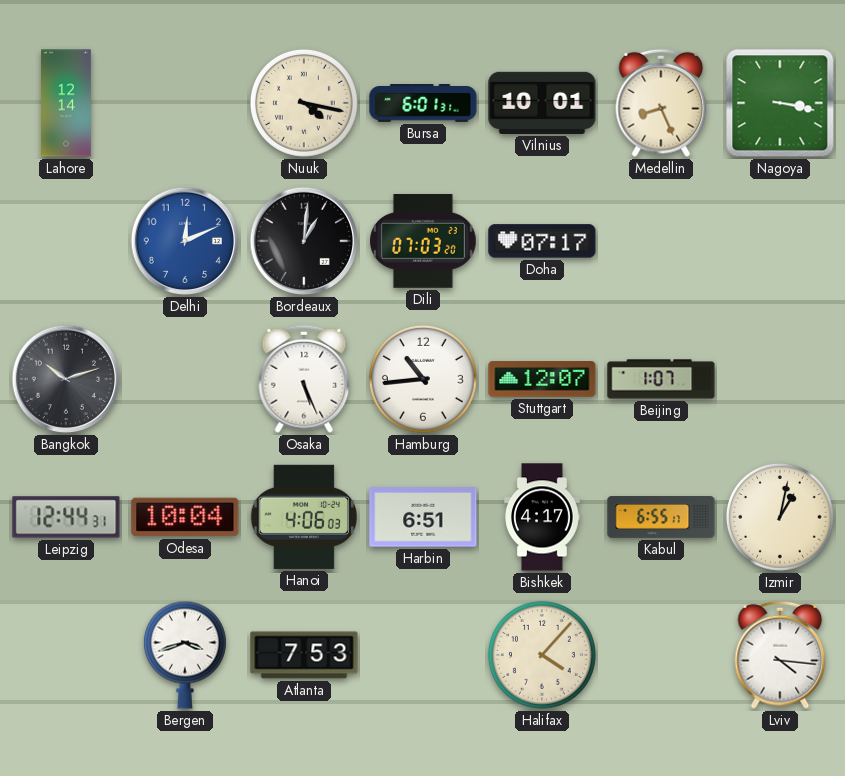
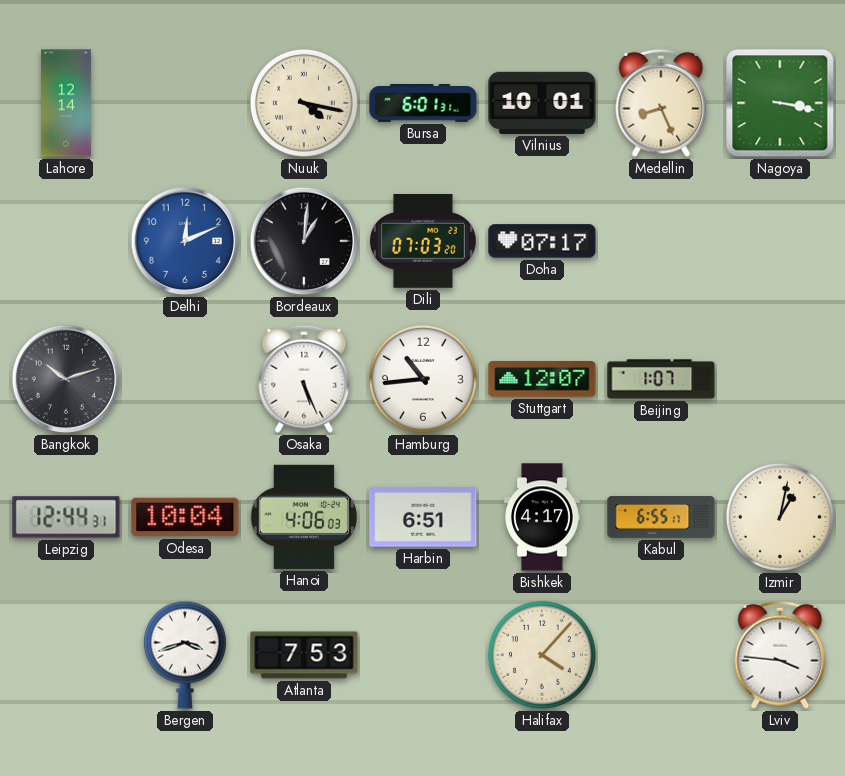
Lviv: 4:16 -> 3:46
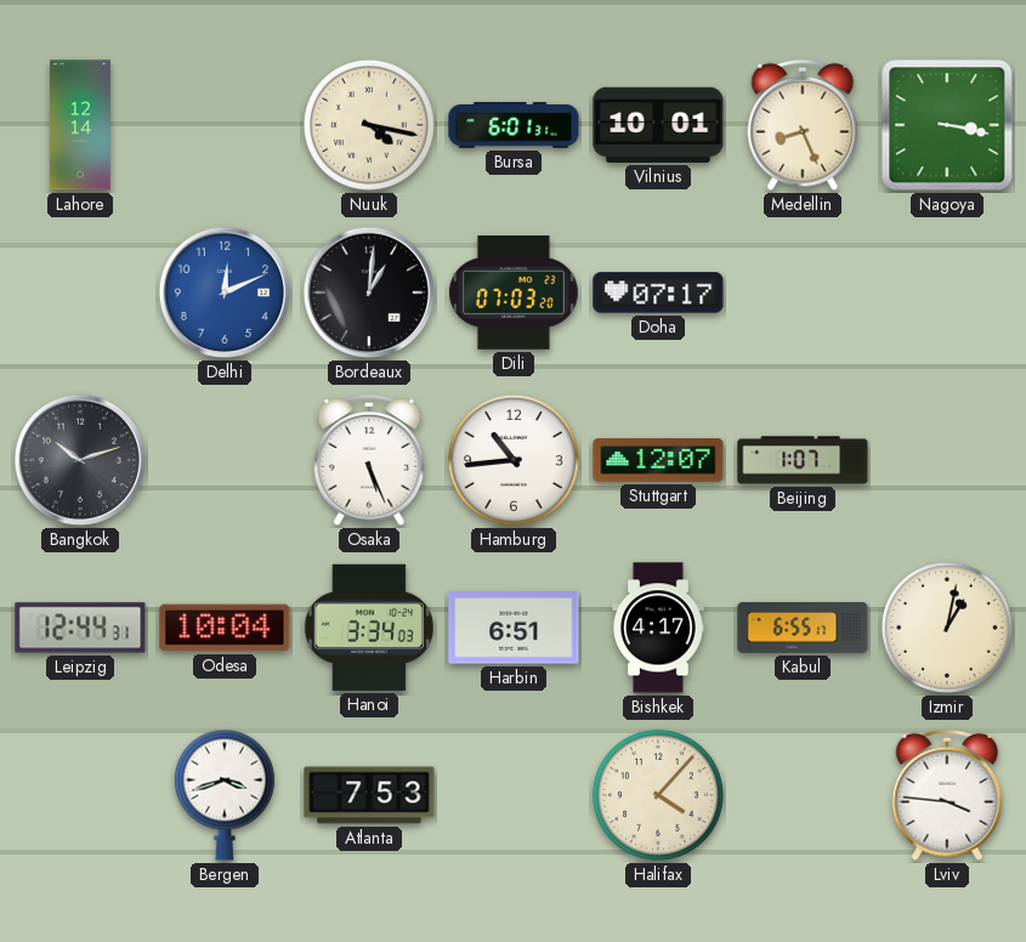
Hanoi: 4:06 -> 3:34
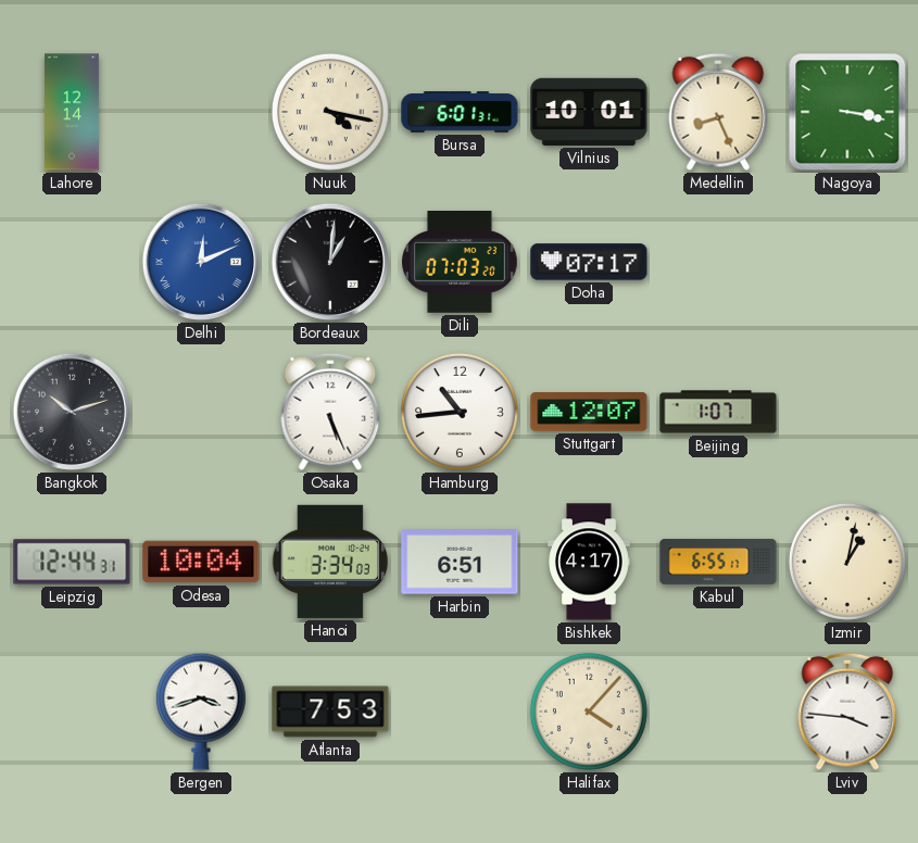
Delhi numerals: Arabic -> Roman
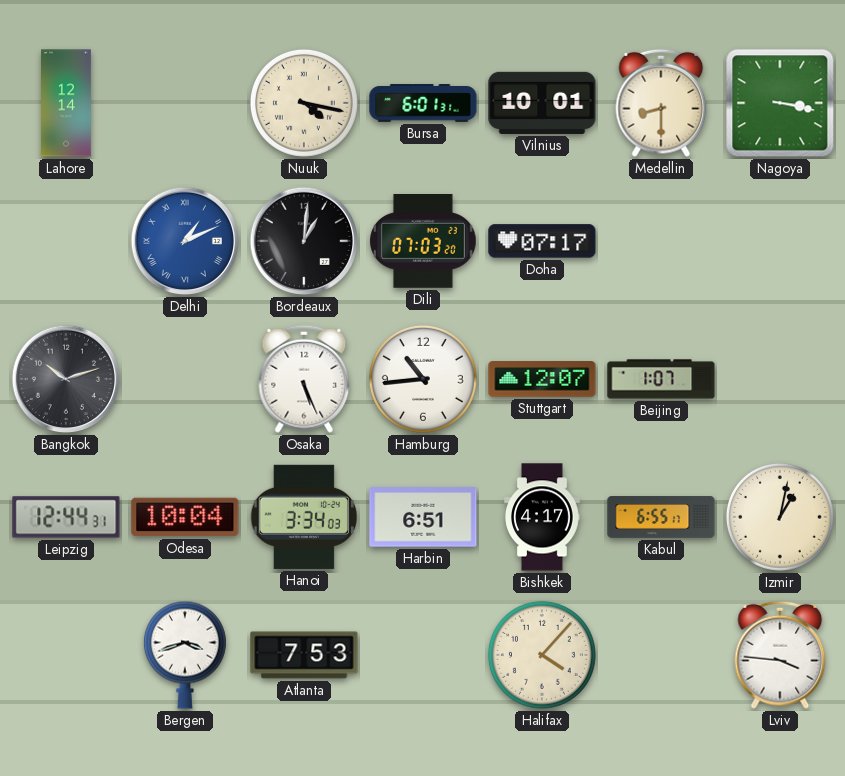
Medellin: 8:26 -> 8:30
Delhi: 12:11 -> 1:11
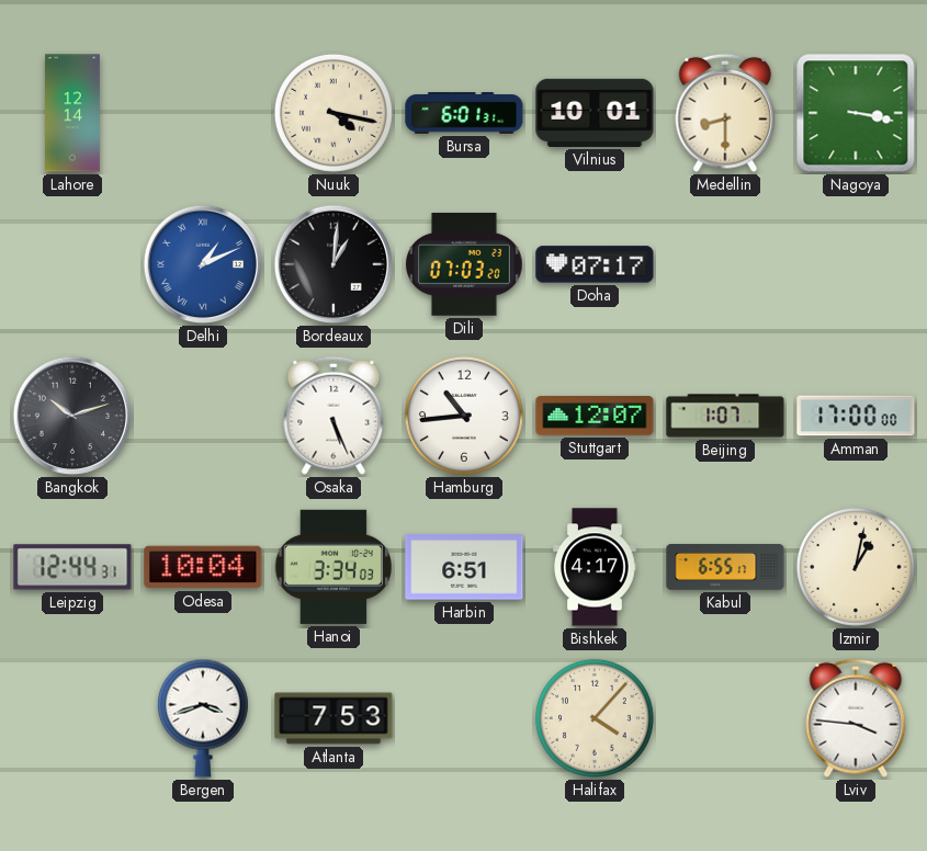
Amman: none -> 17:00
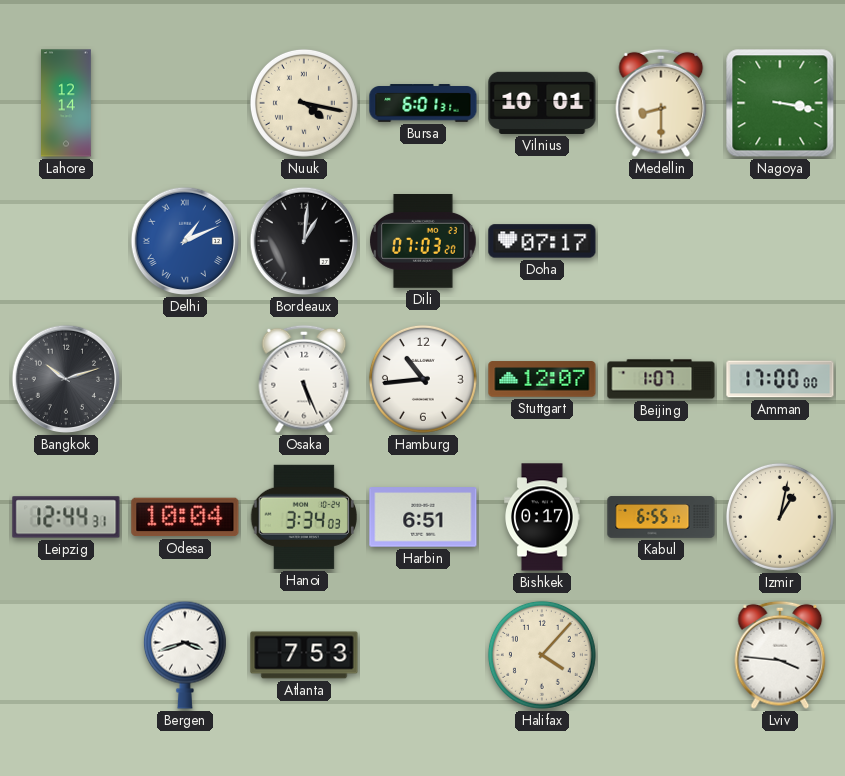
Bishkek: 4:17 -> 0:17
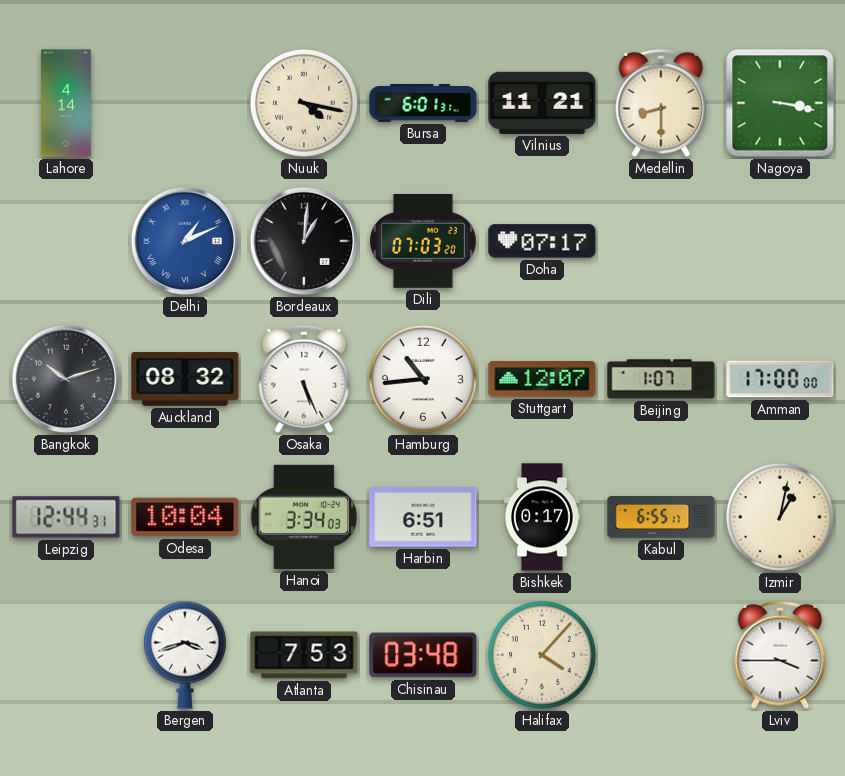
Lahore: 12:14 -> 4:14
Vilnius: 10:01 -> 11:21
Auckland: none -> 08:32
Chisinau: none -> 03:48
Lviv: 3:46 -> 3:45
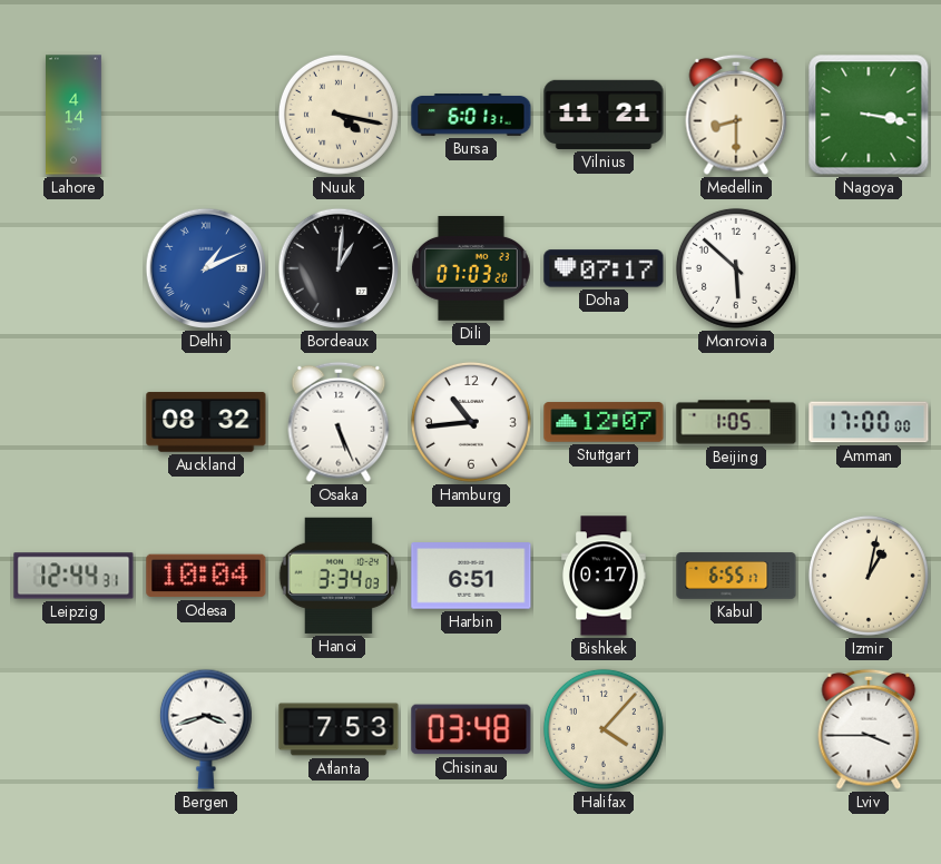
Monrovia: none -> 5:52
Bangkok: 10:12 -> none
Beijing: 1:07 -> 1:05
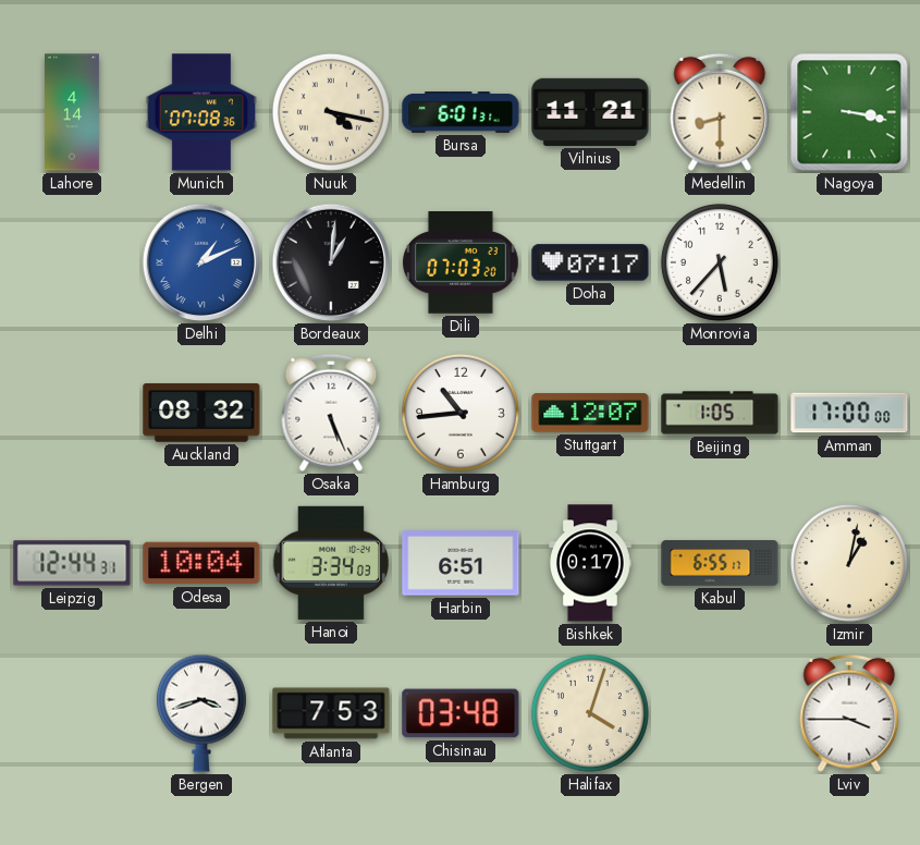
Munich: none -> 07:08
Monrovia: 5:52 -> 5:37
Halifax: 4:07 -> 4:03
